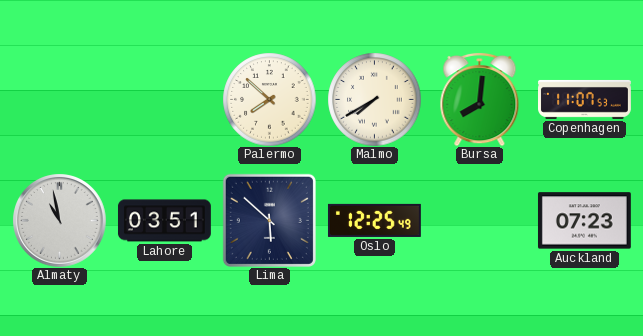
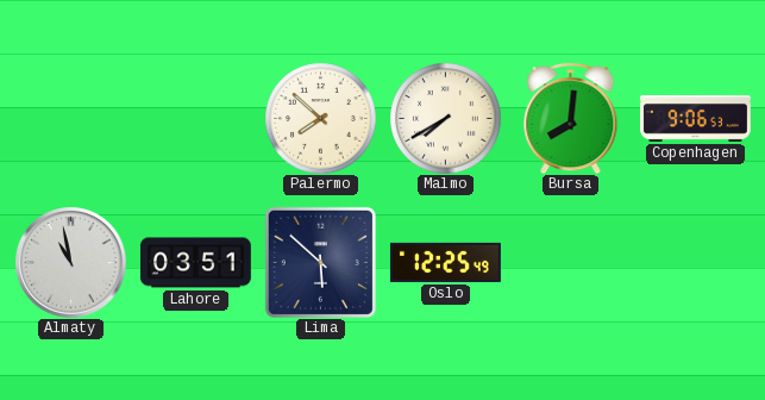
Copenhagen: 11:07 -> 9:06
Auckland: 07:23 -> none
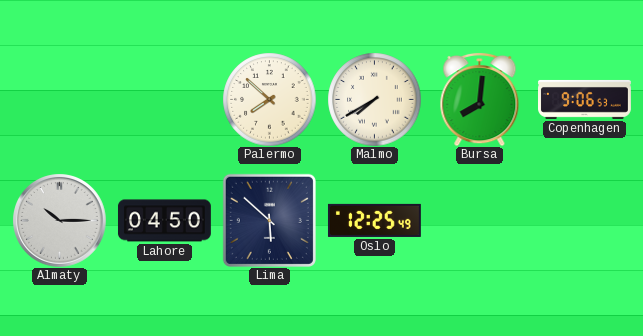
Almaty: 10:58 -> 10:15
Lahore: 03:51 -> 04:50
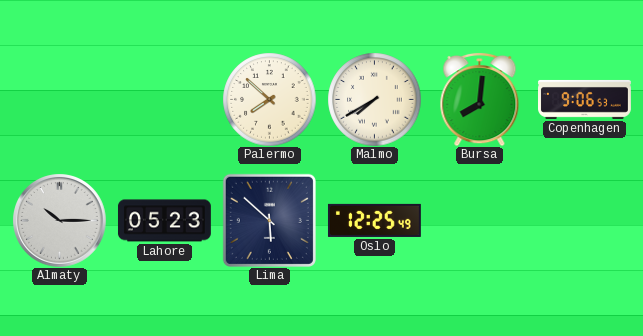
Lahore: 04:50 -> 05:23
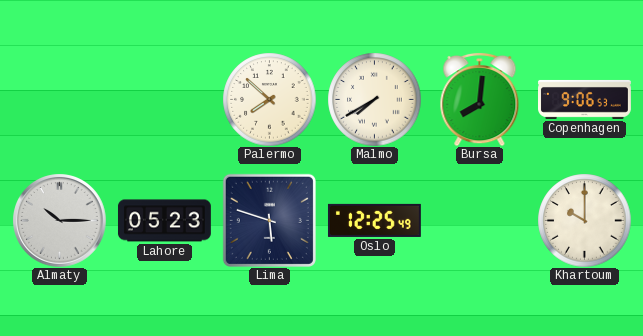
Lima: 5:52 -> 5:48
Khartoum: none -> 10:00
